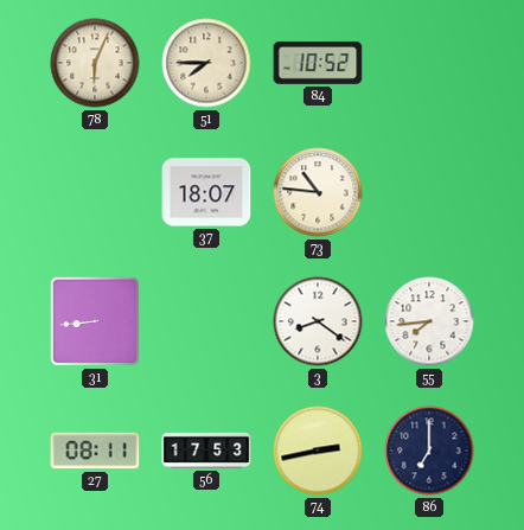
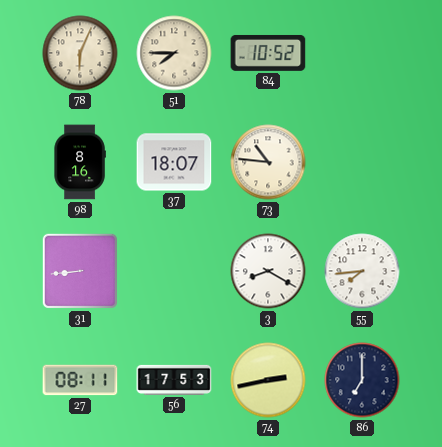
98: none -> 8:16
3: 8:21 -> 8:20
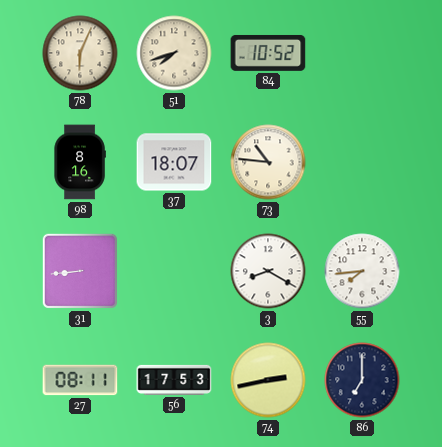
51: 7:45 -> 7:42
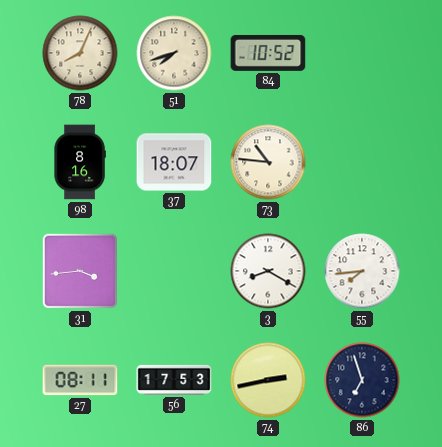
78: 6:04 -> 8:04
31: 8:44 -> 3:44
86: 7:00 -> 6:57
